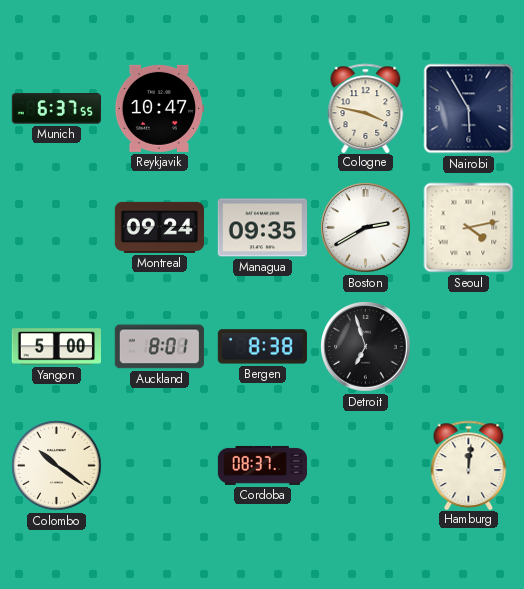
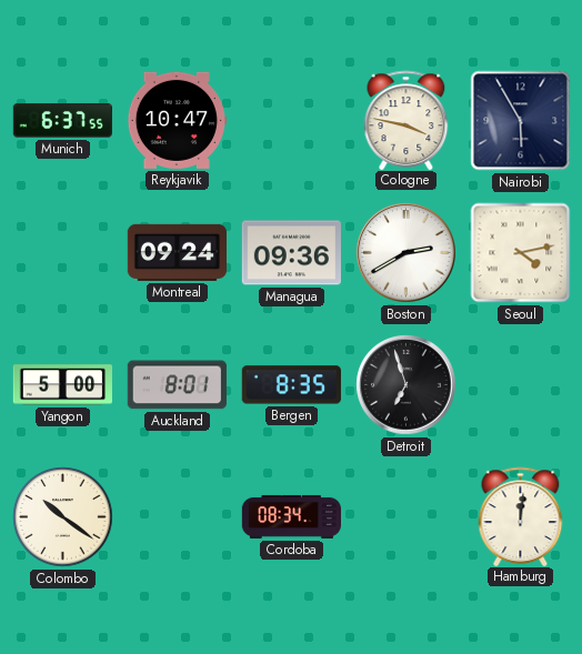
Managua: 09:35 -> 09:36
Bergen: 8:38 -> 8:35
Cordoba: 08:37 -> 08:34
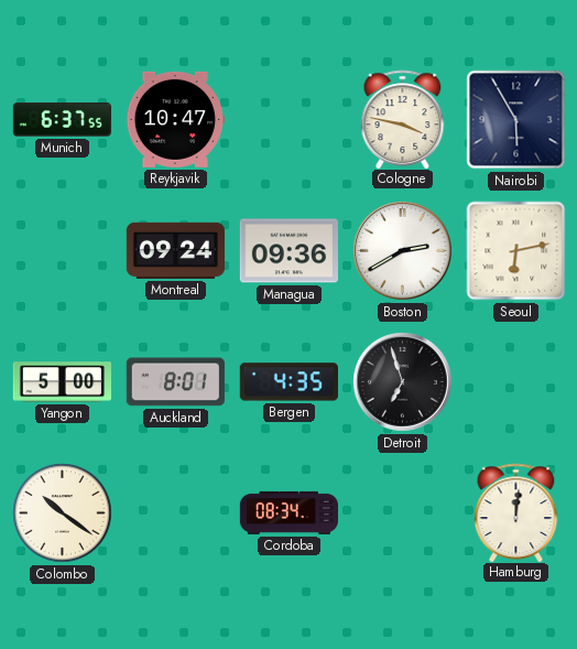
Seoul: 4:13 -> 6:13
Bergen: 8:35 -> 4:35
